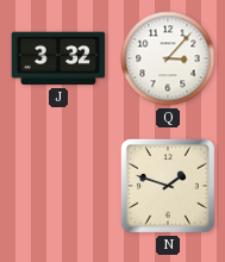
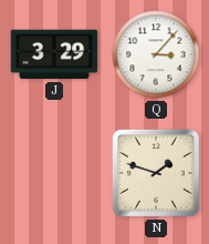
J: 3:32 -> 3:29
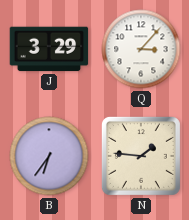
B: none -> 6:36
N: 1:48 -> 1:46
